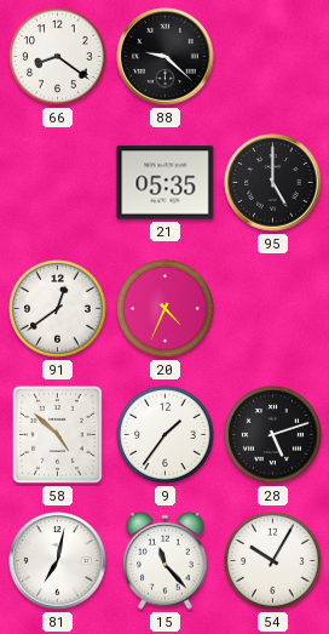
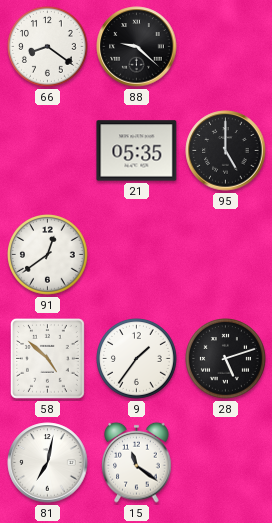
20: 4:34 -> none
15: 11:23 -> 11:21
54: 10:05 -> none
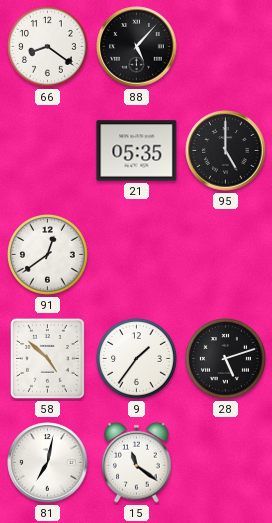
88: 9:22 -> 5:07
